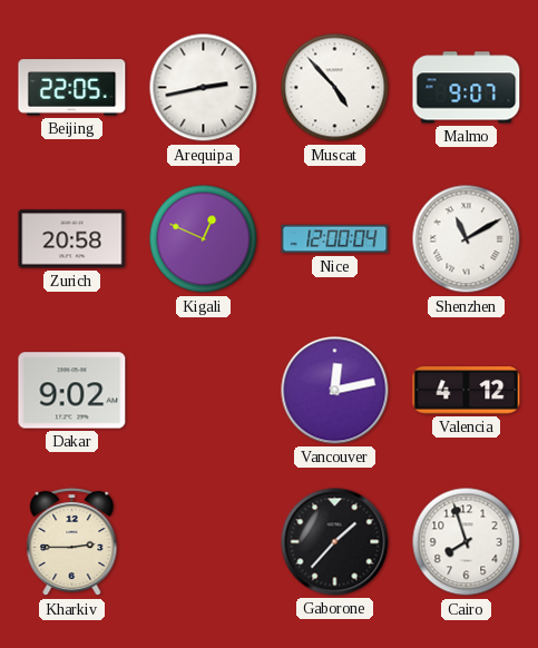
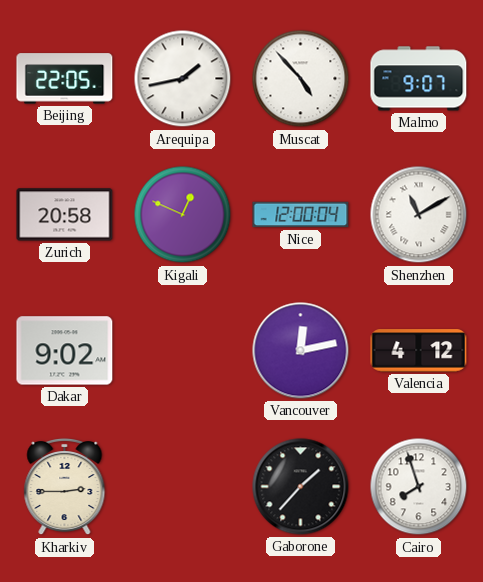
Arequipa: 2:43 -> 1:43
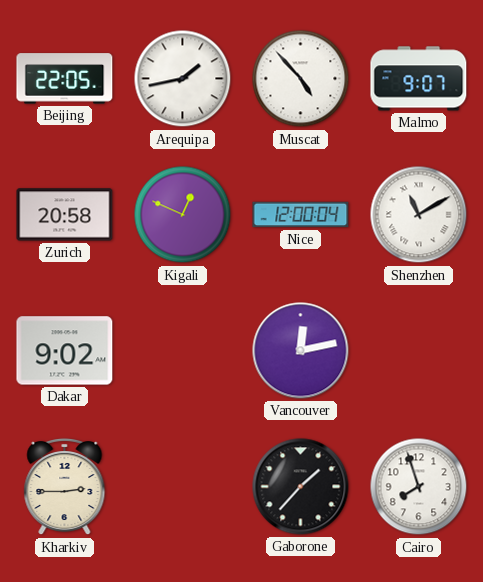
Valencia: 4:12 -> none
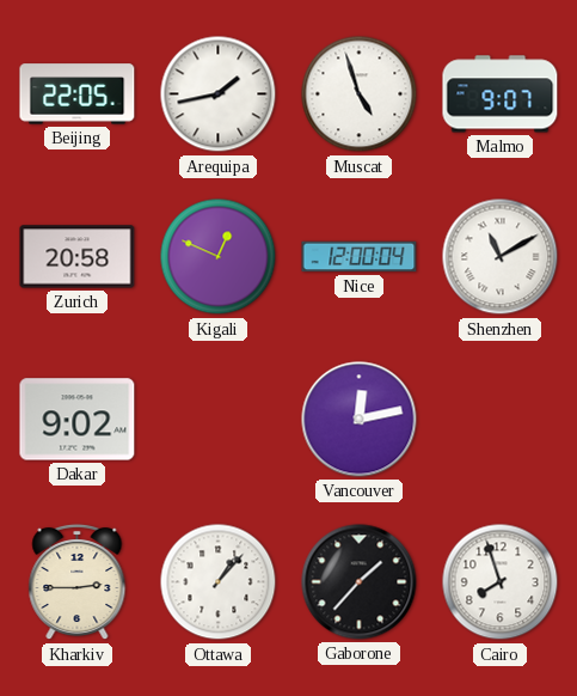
Muscat: 4:53 -> 4:57
Ottawa: none -> 1:07
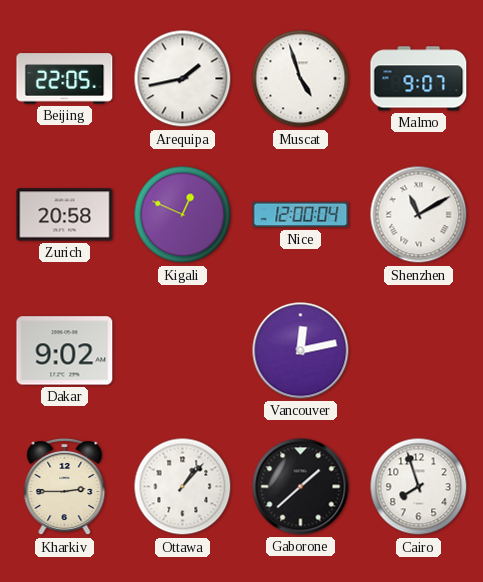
Gaborone: 1:37 -> 1:38
